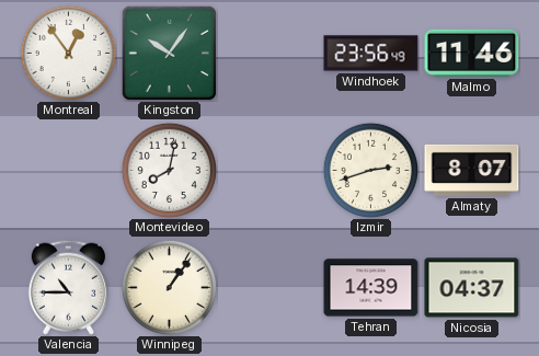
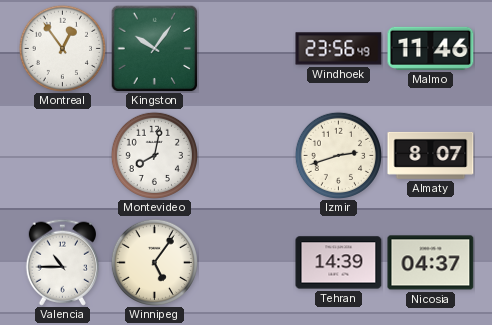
Winnipeg: 1:06 -> 5:06
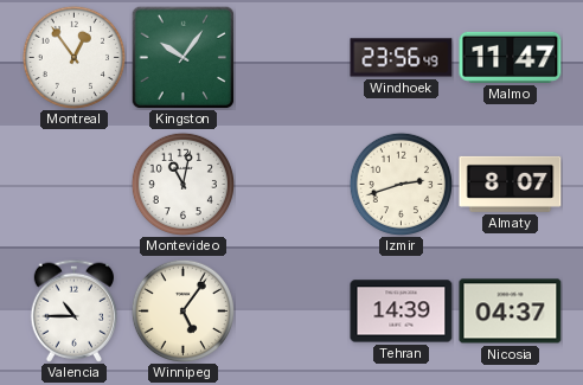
Malmo: 11:46 -> 11:47
Montevideo: 8:02 -> 11:02
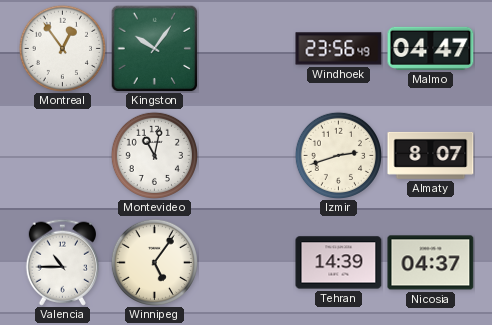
Malmo: 11:47 -> 04:47
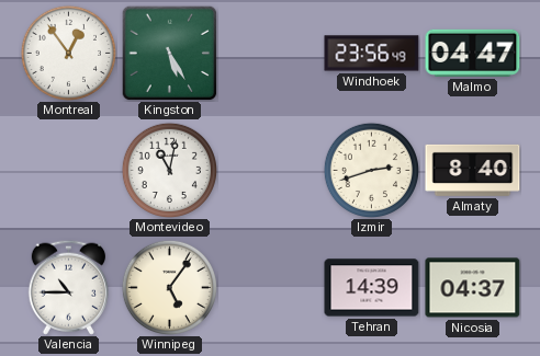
Kingston: 10:06 -> 5:25
Almaty: 8:07 -> 8:40
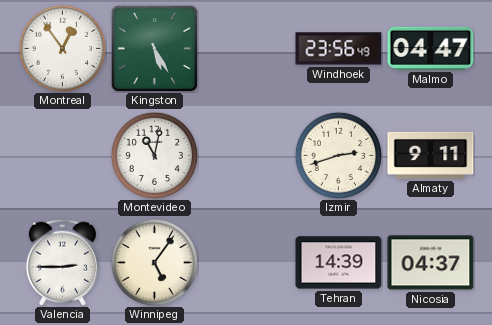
Almaty: 8:40 -> 9:11
Valencia: 10:45 -> 2:45
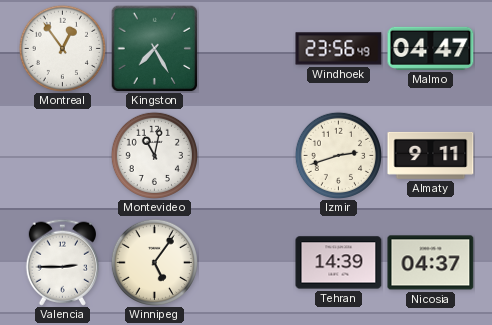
Kingston: 5:25 -> 7:25
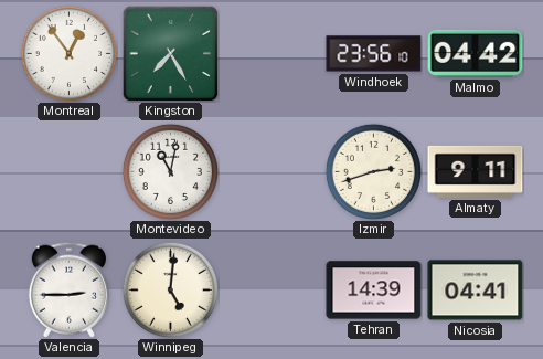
Windhoek: 23:56:49 -> 23:56:10
Malmo: 04:47 -> 04:42
Winnipeg: 5:06 -> 5:01
Nicosia: 04:37 -> 04:41
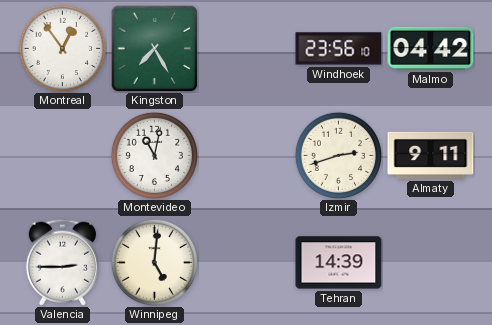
Nicosia: 04:41 -> none
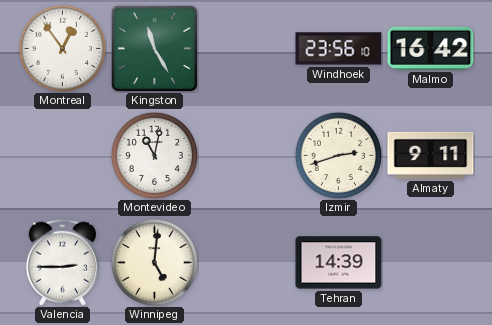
Kingston: 7:25 -> 11:25
Malmo: 04:42 -> 16:42
